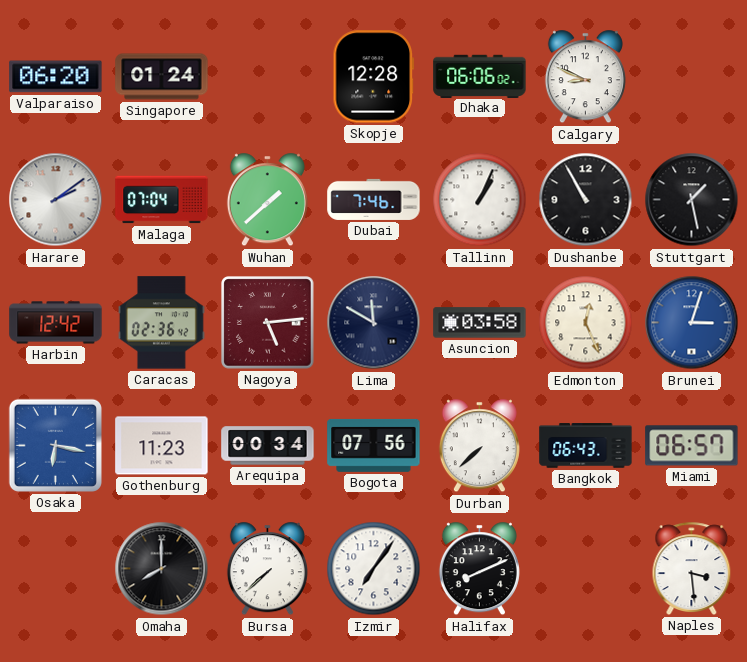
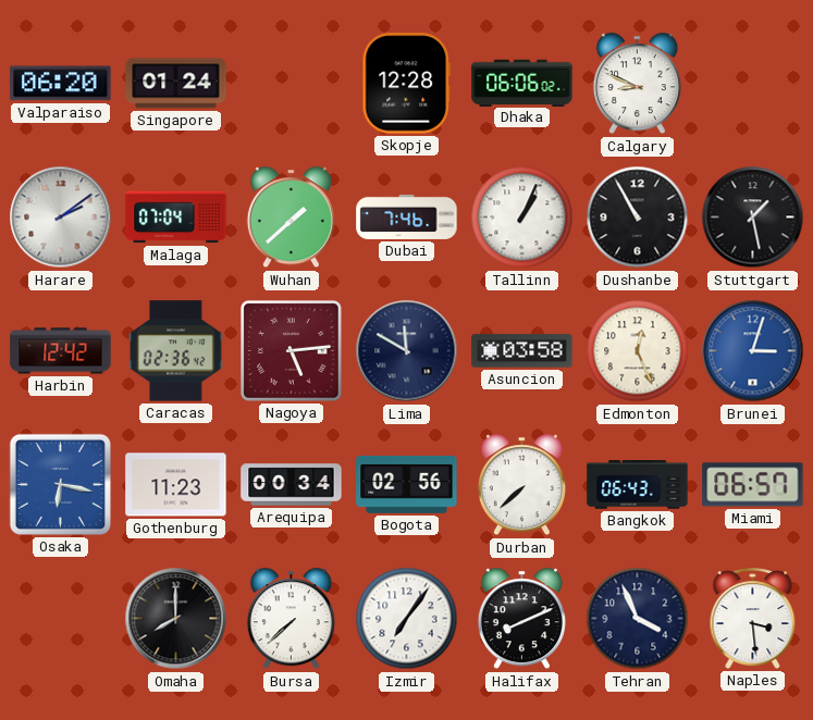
Bogota: 07:56 -> 02:56
Tehran: none -> 3:56
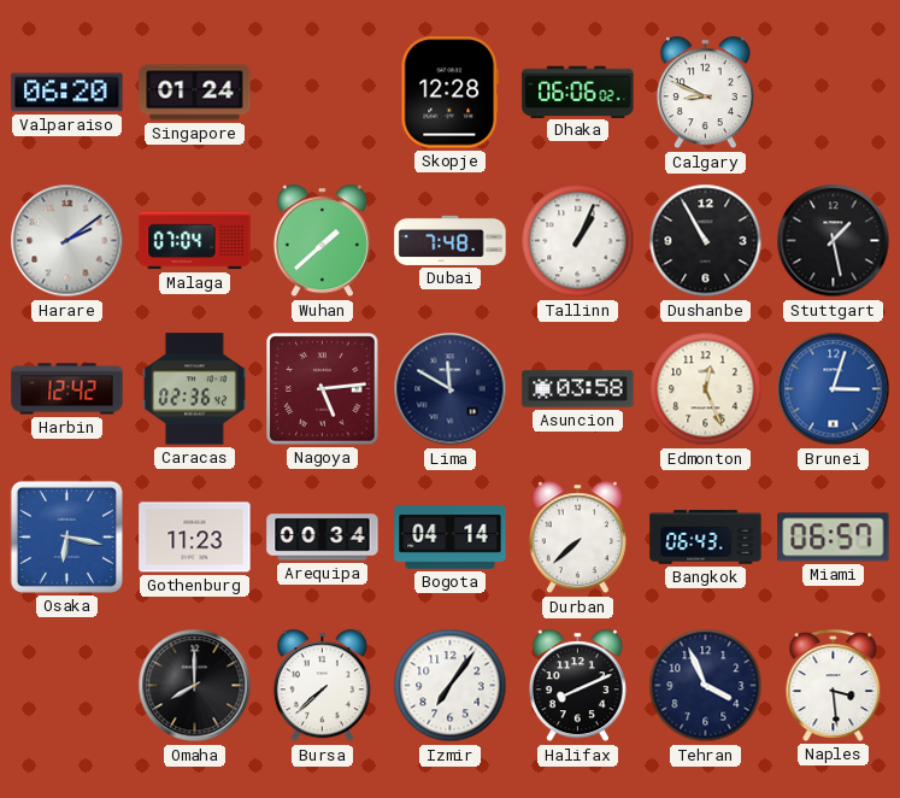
Dubai: 7:46 -> 7:48
Bogota: 02:56 -> 04:14
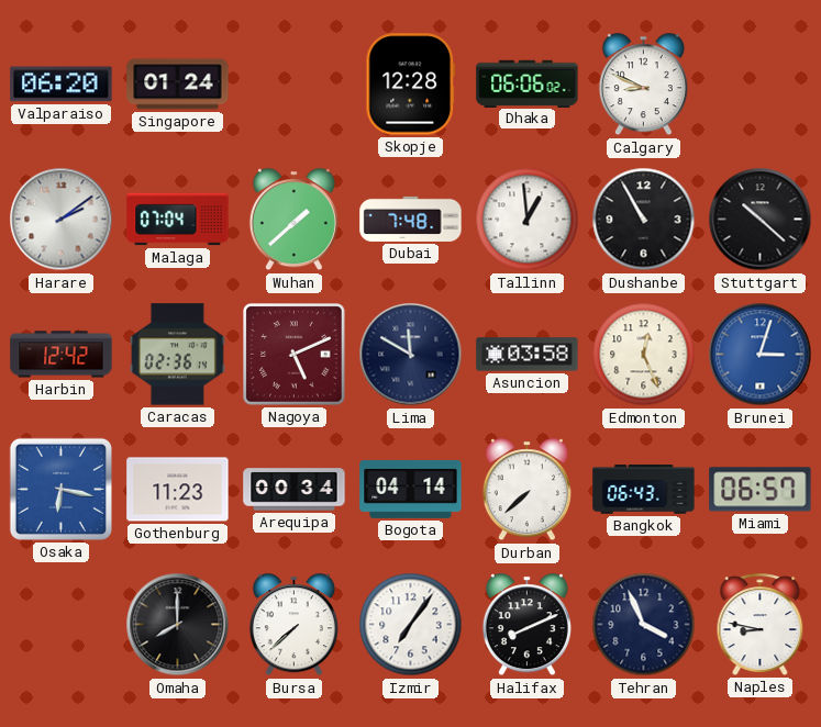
Tallinn: 1:04 -> 12:59
Stuttgart: 1:28 -> 10:22
Caracas: 02:36:42 -> 02:36:14
Nagoya: 5:14 -> 5:11
Naples: 3:29 -> 8:47
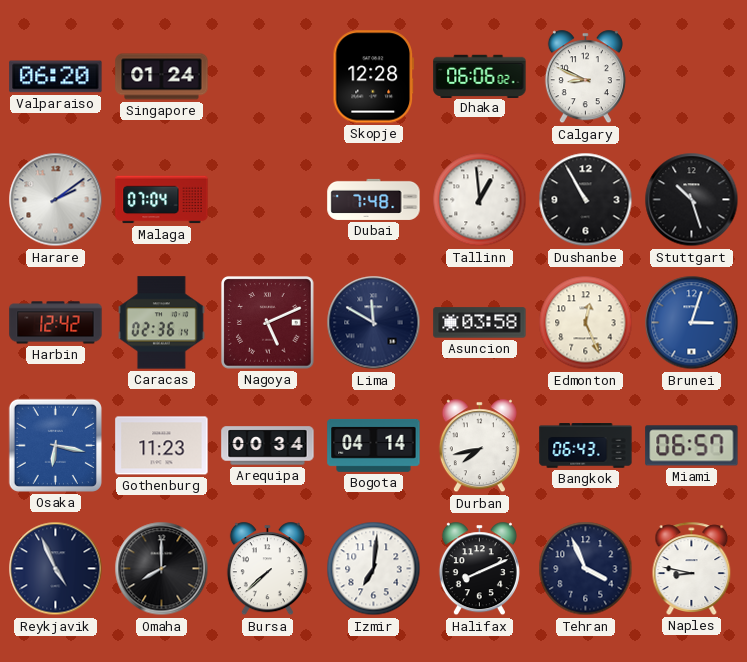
Wuhan: 1:38 -> none
Stuttgart: 10:22 -> 10:27
Durban: 7:38 -> 7:43
Reykjavik: none -> 4:56
Izmir: 7:06 -> 7:01
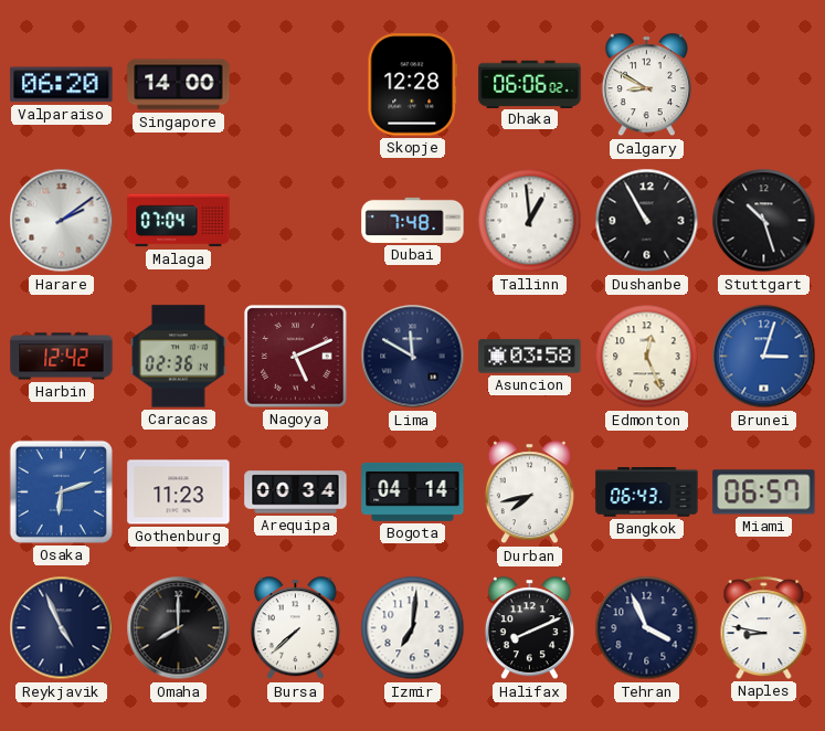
Singapore: 01:24 -> 14:00
Calgary: 8:49 -> 8:50
Osaka: 6:17 -> 6:12
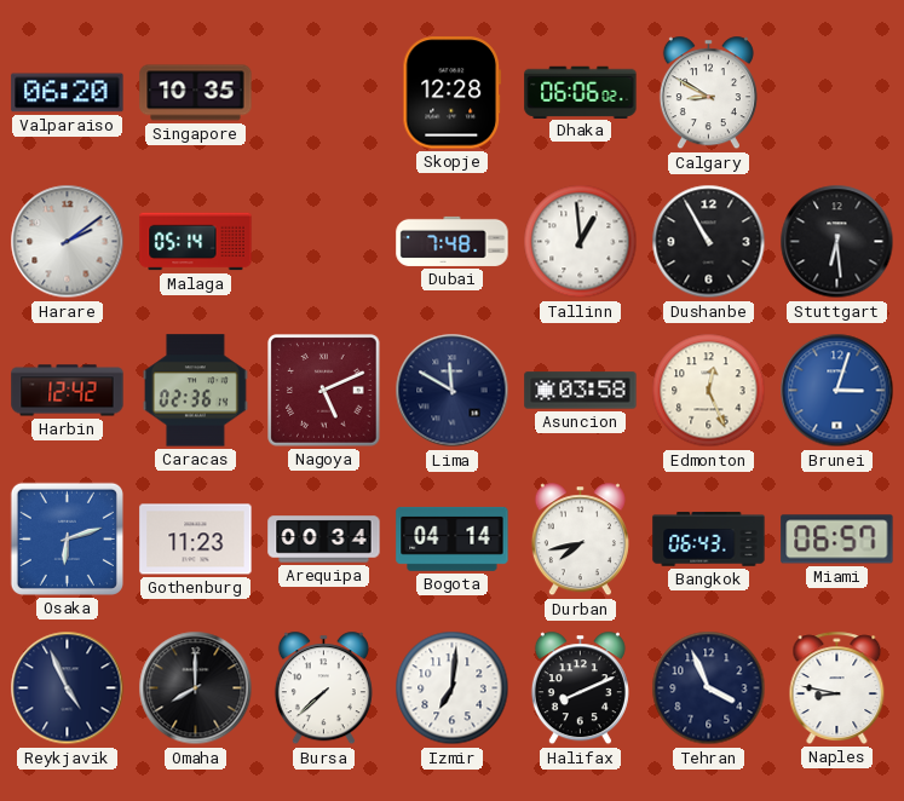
Singapore: 14:00 -> 10:35
Malaga: 07:04 -> 05:14
Stuttgart: 10:27 -> 6:29
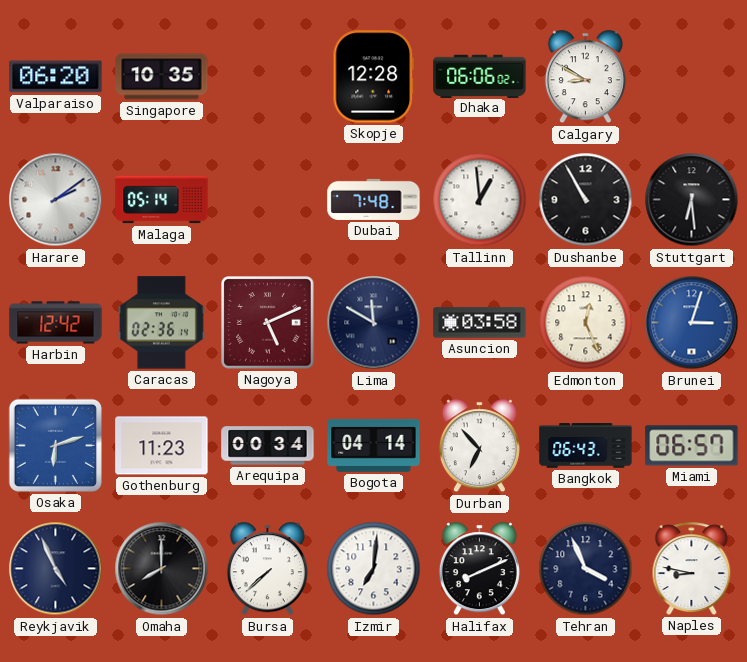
Durban: 7:43 -> 6:53
